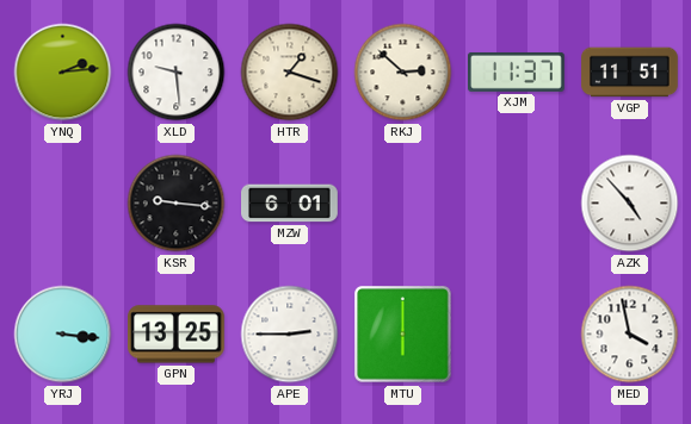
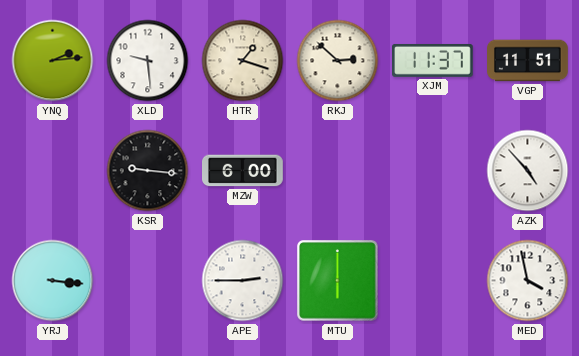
MZW: 6:01 -> 6:00
GPN: 13:25 -> none
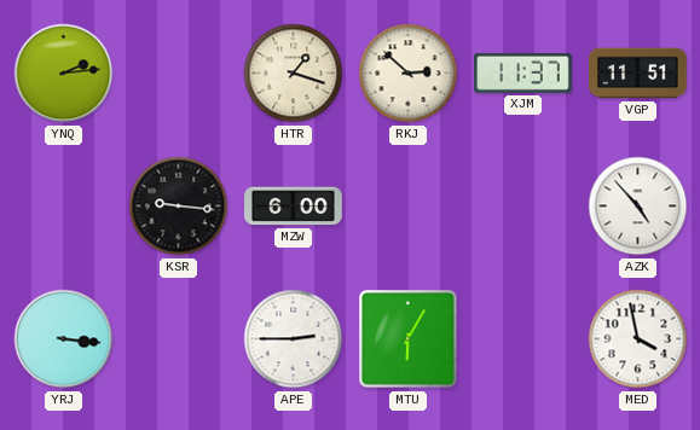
XLD: 9:29 -> none
MTU: 6:00 -> 6:05
